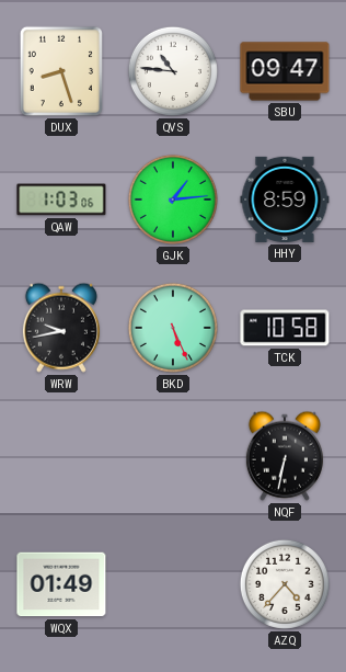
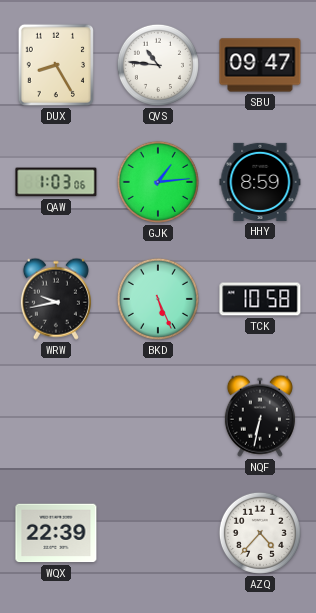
DUX: 8:27 -> 8:25
WQX: 01:49 -> 22:39
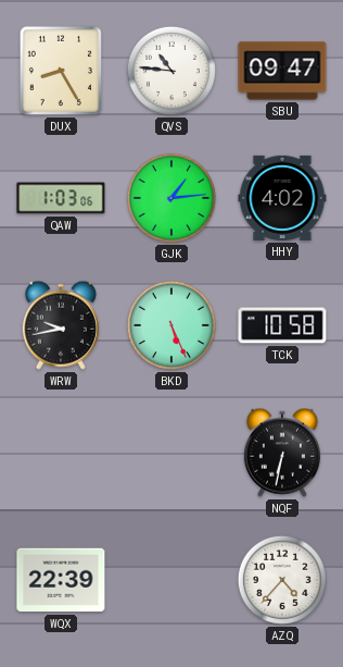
HHY: 8:59 -> 4:02
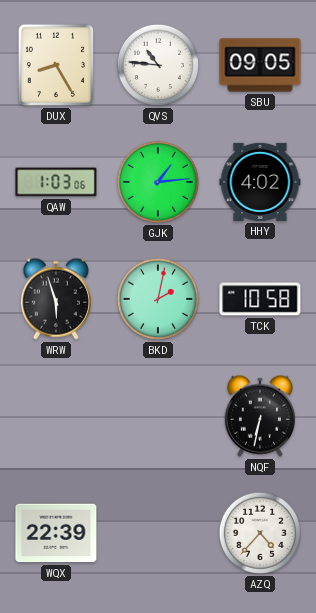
SBU: 09:47 -> 09:05
WRW: 9:43 -> 5:57
BKD: 5:26 -> 2:02
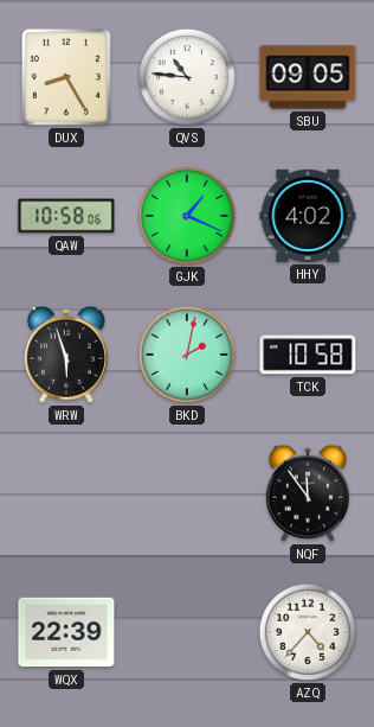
QAW: 1:03 -> 10:58
GJK: 1:14 -> 1:19
NQF: 6:32 -> 11:54
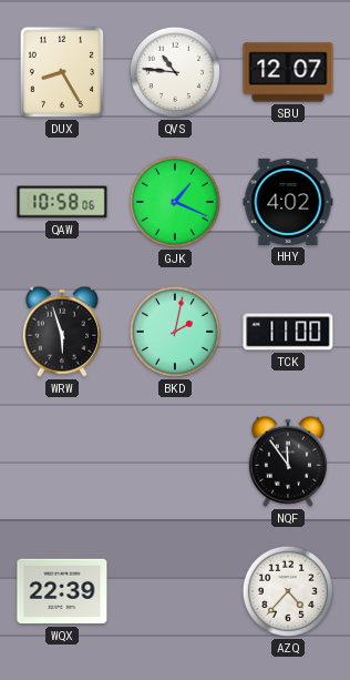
SBU: 09:05 -> 12:07
TCK: 10:58 -> 11:00
